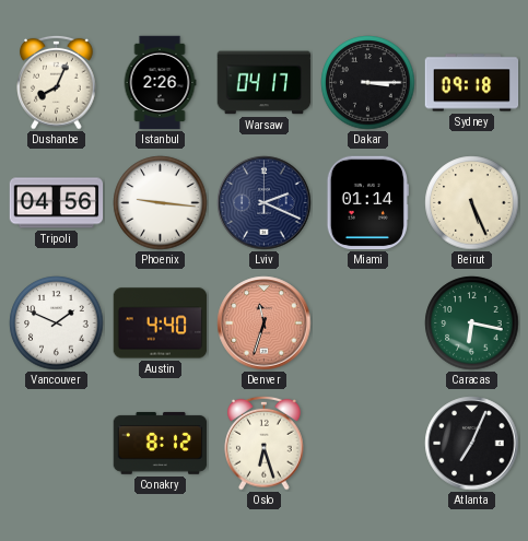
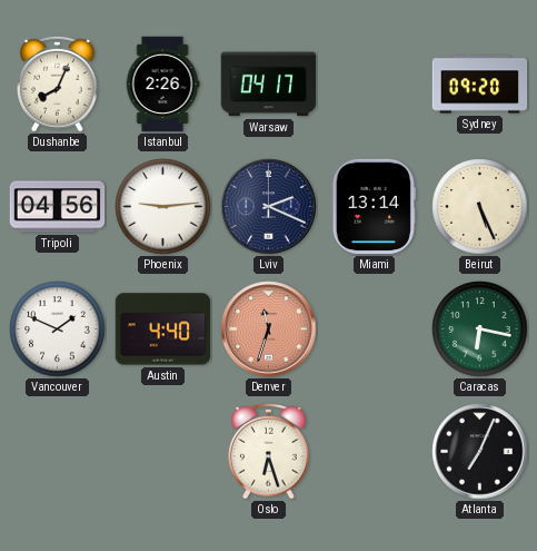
Dakar: 3:15 -> none
Sydney: 09:18 -> 09:20
Phoenix: 9:16 -> 9:14
Miami: 01:14 -> 13:14
Conakry: 8:12 -> none
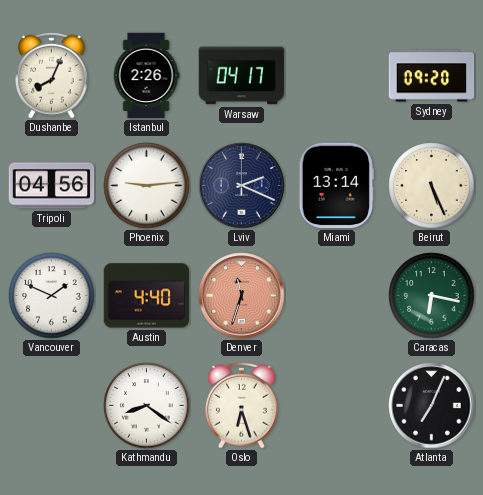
Kathmandu: none -> 8:21
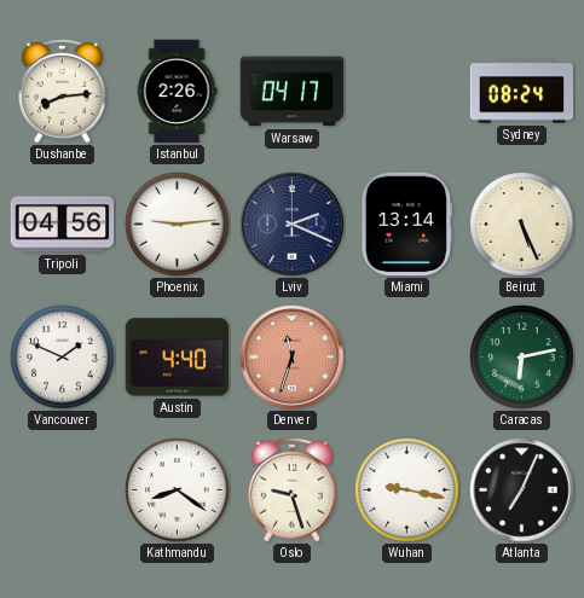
Dushanbe: 8:04 -> 8:14
Sydney: 09:20 -> 08:24
Caracas: 6:17 -> 6:13
Oslo: 6:27 -> 9:27
Wuhan: none -> 9:17
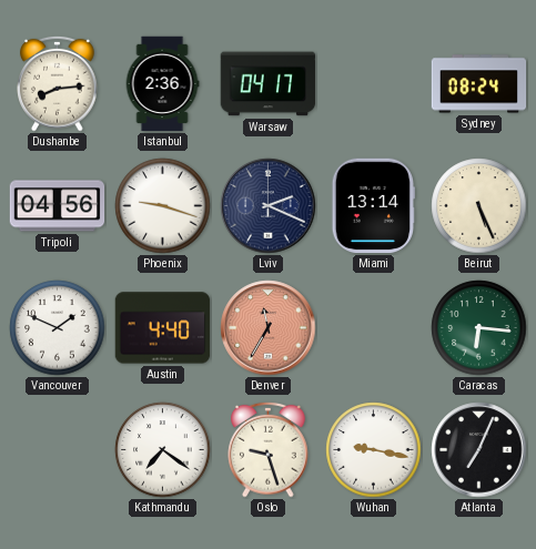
Istanbul: 2:26 -> 2:36
Phoenix: 9:14 -> 9:18
Denver: 11:33 -> 11:35
Caracas: 6:13 -> 6:16
Kathmandu: 8:21 -> 7:21
